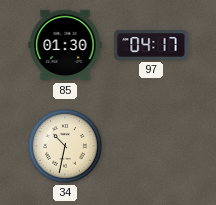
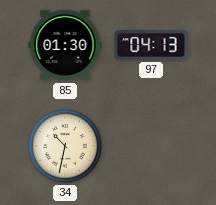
97: 04:17 -> 04:13
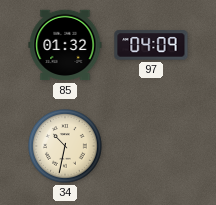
85: 01:30 -> 01:32
97: 04:13 -> 04:09
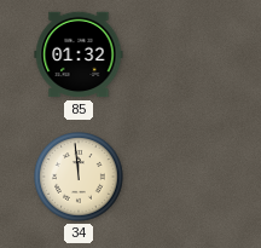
97: 04:09 -> none
34: 10:32 -> 11:59
